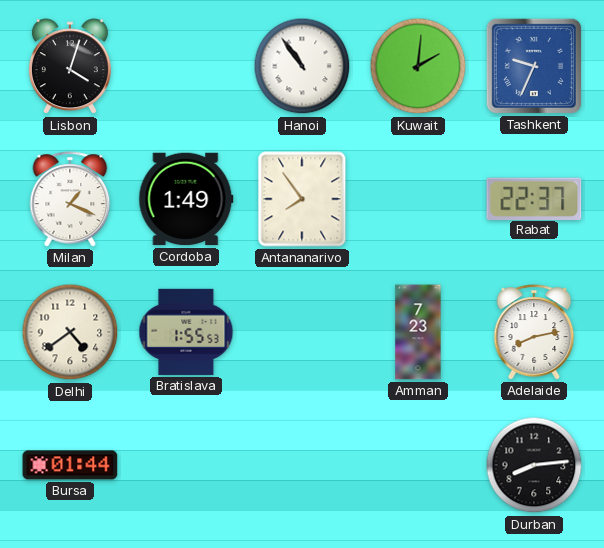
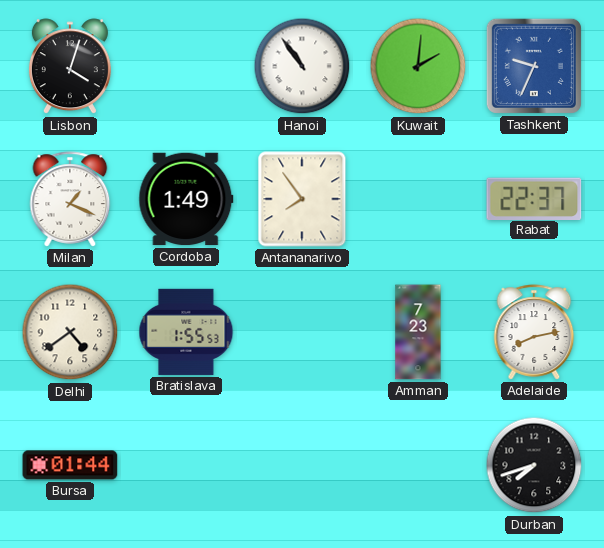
Durban: 8:14 -> 7:42
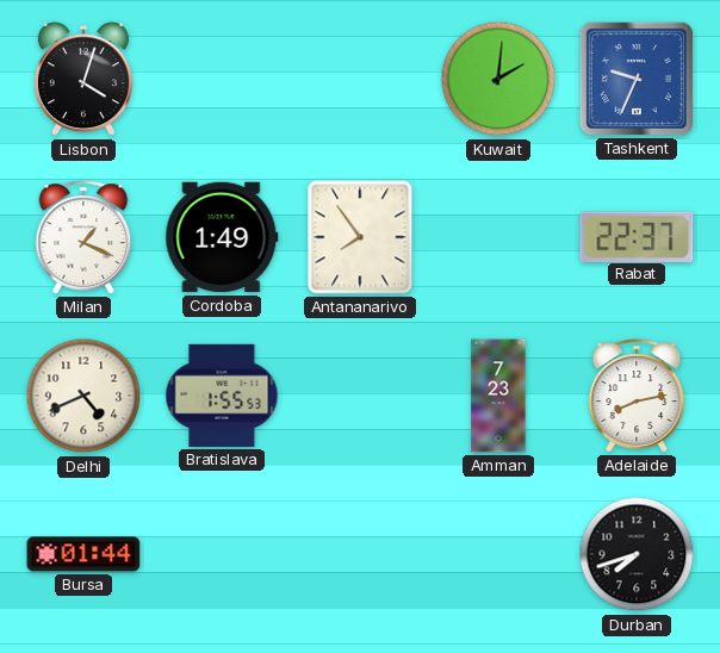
Hanoi: 10:54 -> none
Delhi: 4:39 -> 4:41
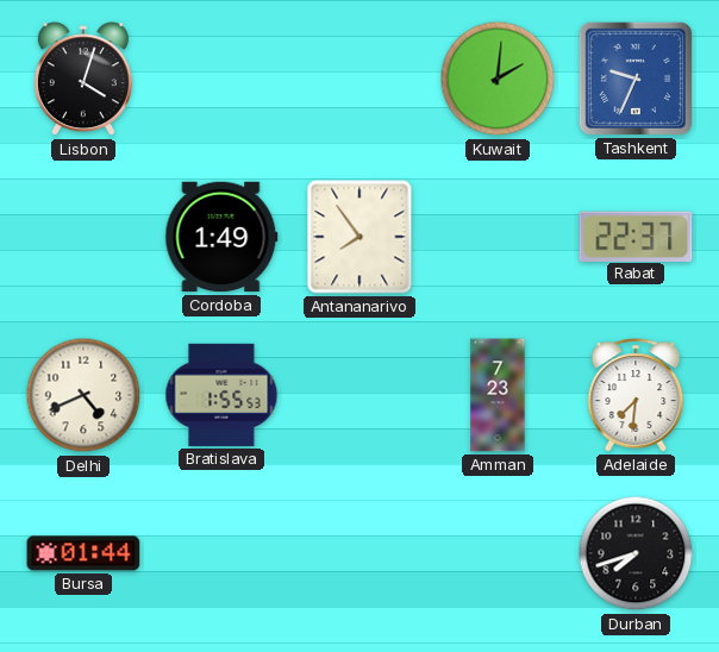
Milan: 1:19 -> none
Adelaide: 8:13 -> 7:31
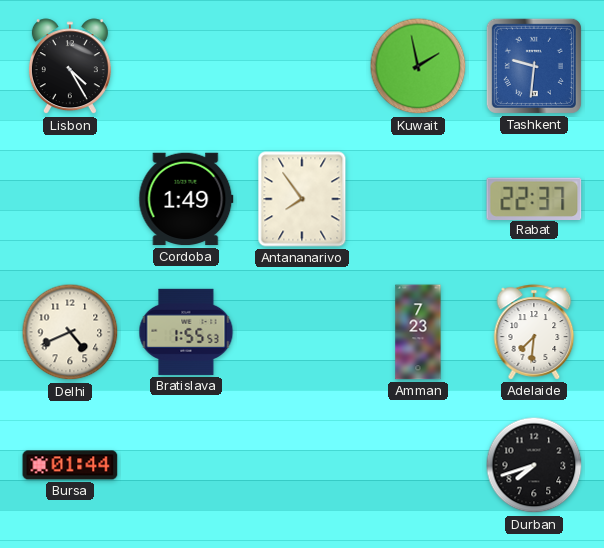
Lisbon: 4:03 -> 4:25
Kuwait: 2:01 -> 1:58
Tashkent: 9:34 -> 9:31
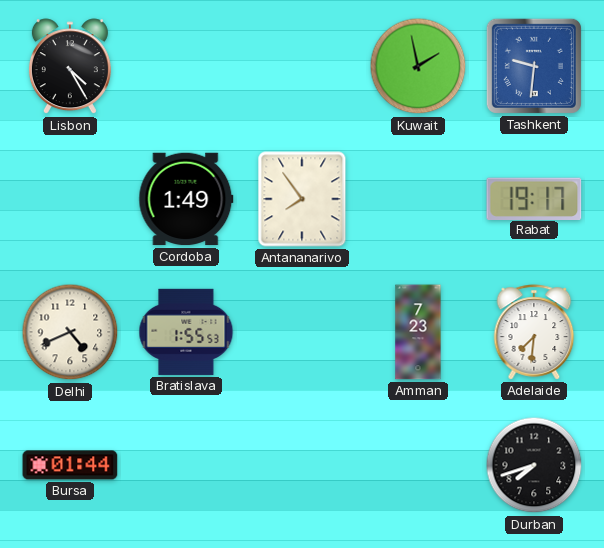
Rabat: 22:37 -> 19:17
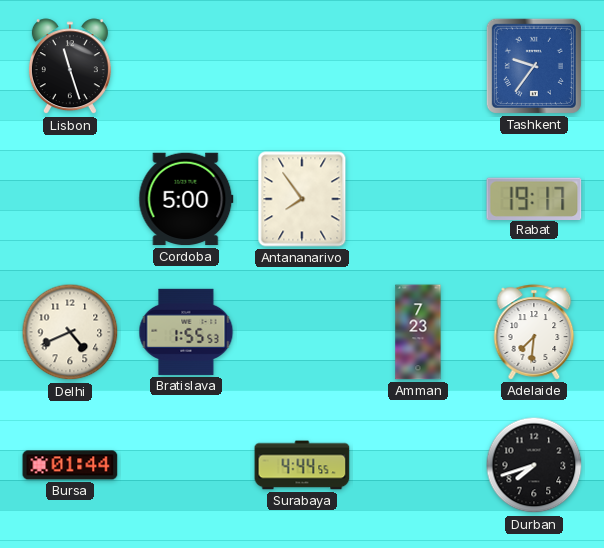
Lisbon: 4:25 -> 11:27
Kuwait: 1:58 -> none
Tashkent: 9:31 -> 9:36
Cordoba: 1:49 -> 5:00
Surabaya: none -> 4:44
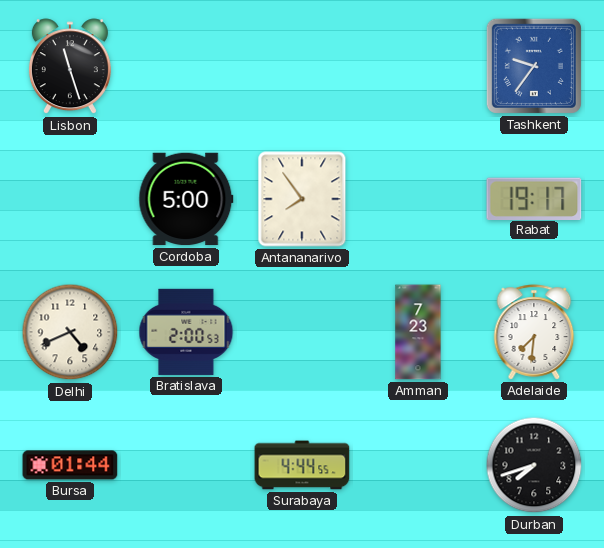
Bratislava: 1:55 -> 2:00
